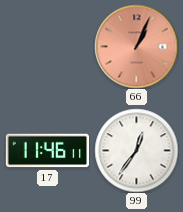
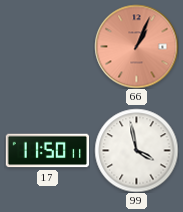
17: 11:46 -> 11:50
99: 12:36 -> 3:58
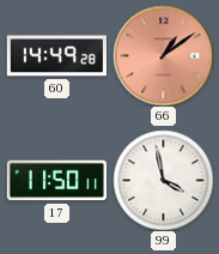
60: none -> 14:49
66: 1:04 -> 1:09
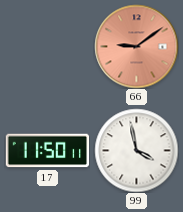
60: 14:49 -> none
66: 1:09 -> 9:09
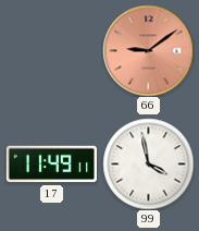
17: 11:50 -> 11:49
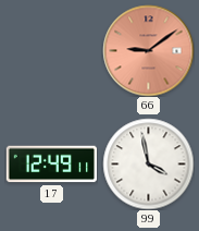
17: 11:49 -> 12:49
